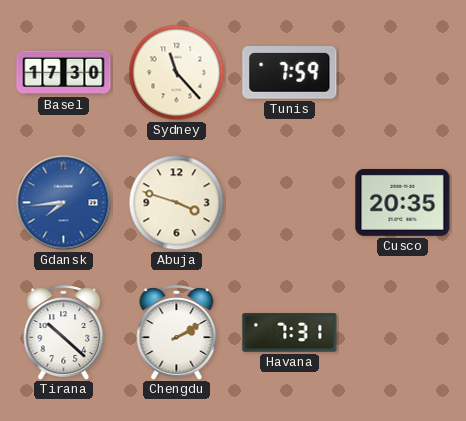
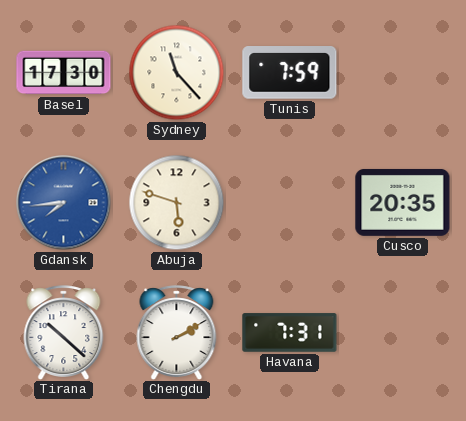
Abuja: 3:48 -> 5:48
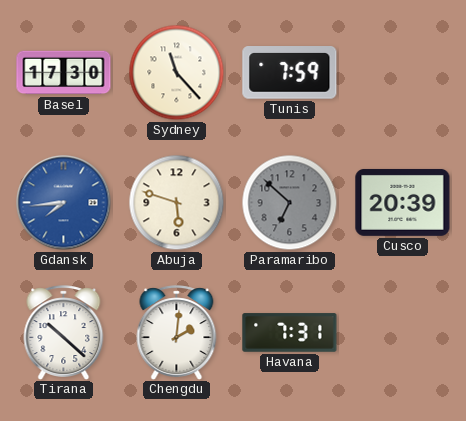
Paramaribo: none -> 6:52
Cusco: 20:35 -> 20:39
Chengdu: 2:10 -> 2:01
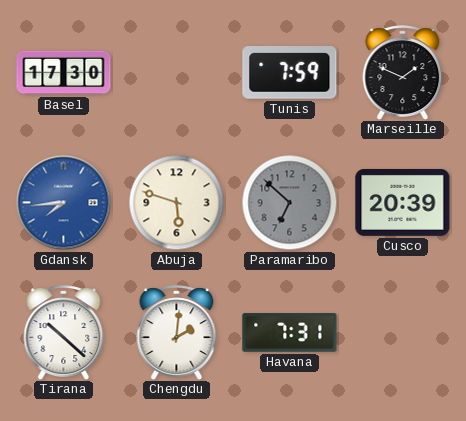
Sydney: 11:23 -> none
Marseille: none -> 1:49
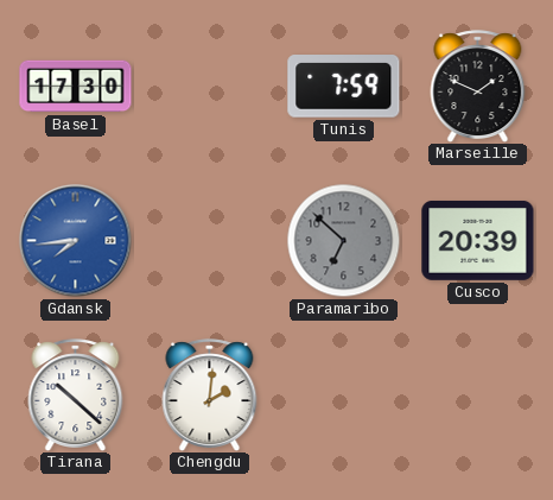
Abuja: 5:48 -> none
Havana: 7:31 -> none
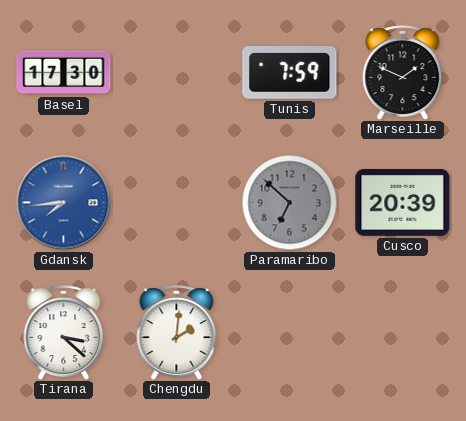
Tirana: 10:22 -> 3:22
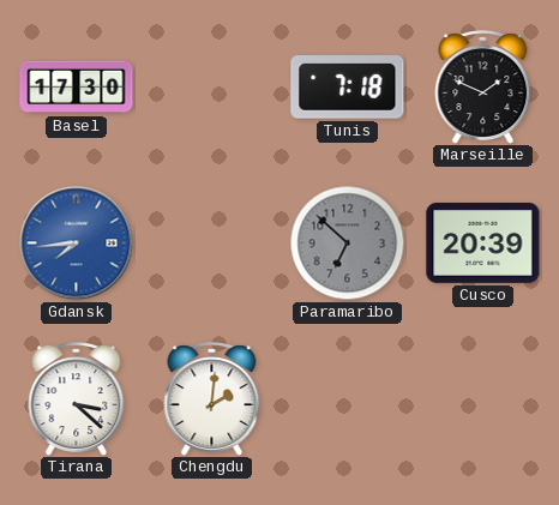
Tunis: 7:59 -> 7:18
